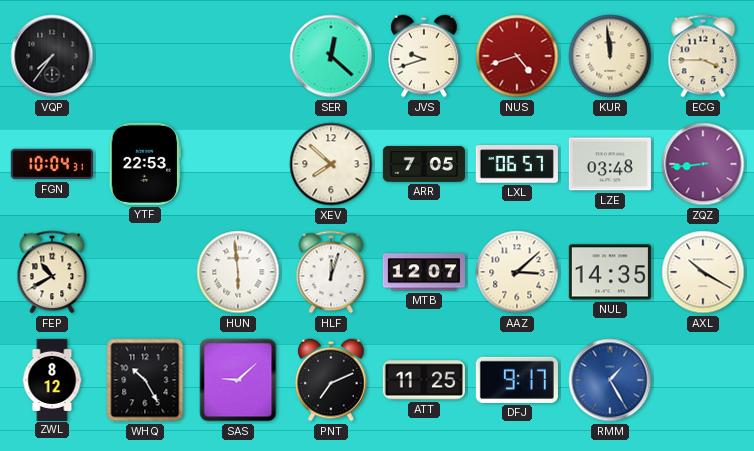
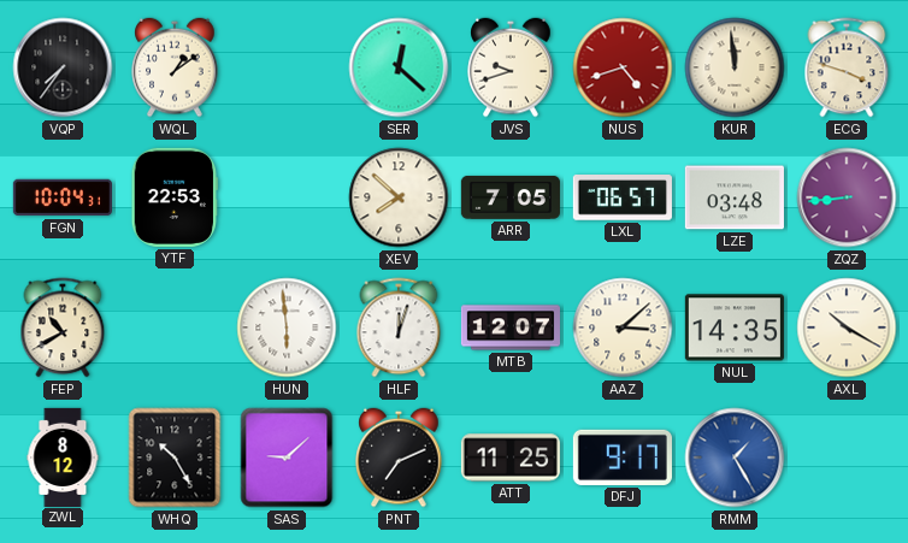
WQL: none -> 1:09
ECG: 3:45 -> 3:48
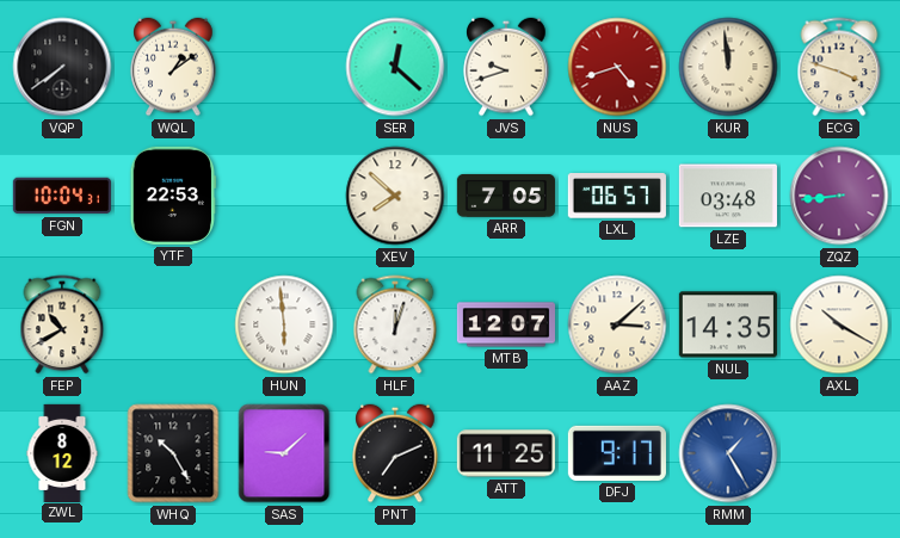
VQP: 7:36 -> 7:39
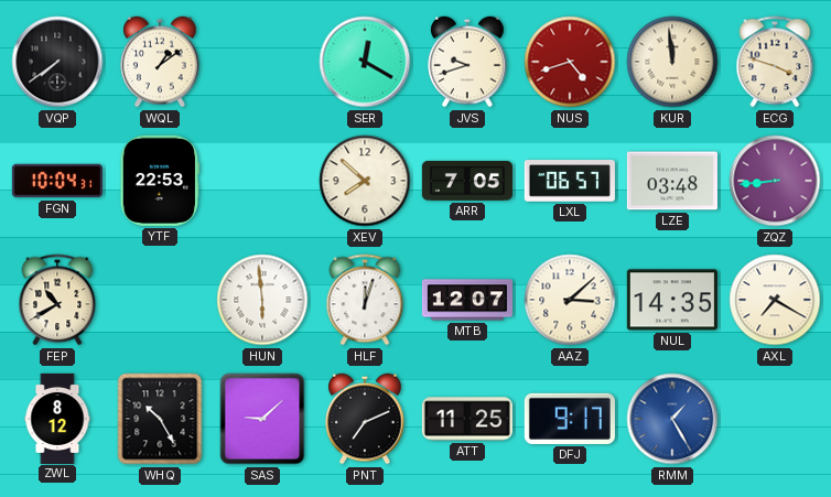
SER: 12:22 -> 12:20
AXL: 10:20 -> 7:20
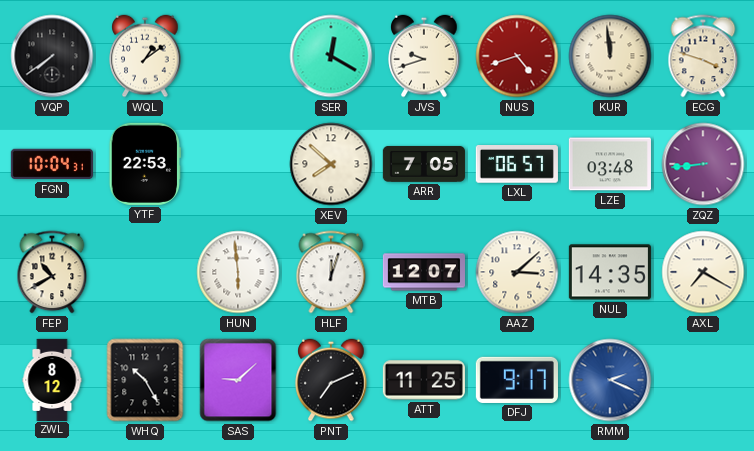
RMM: 1:25 -> 2:19
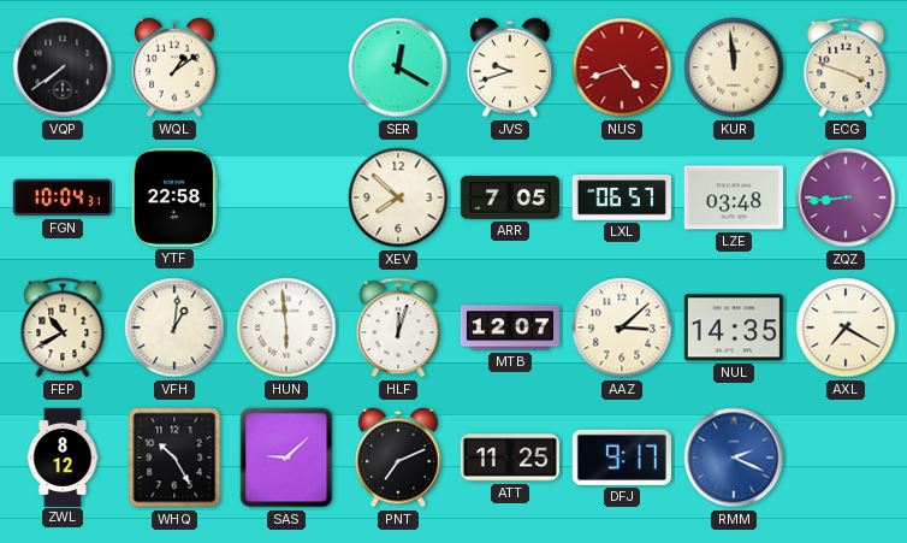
YTF: 22:53 -> 22:58
VFH: none -> 1:01
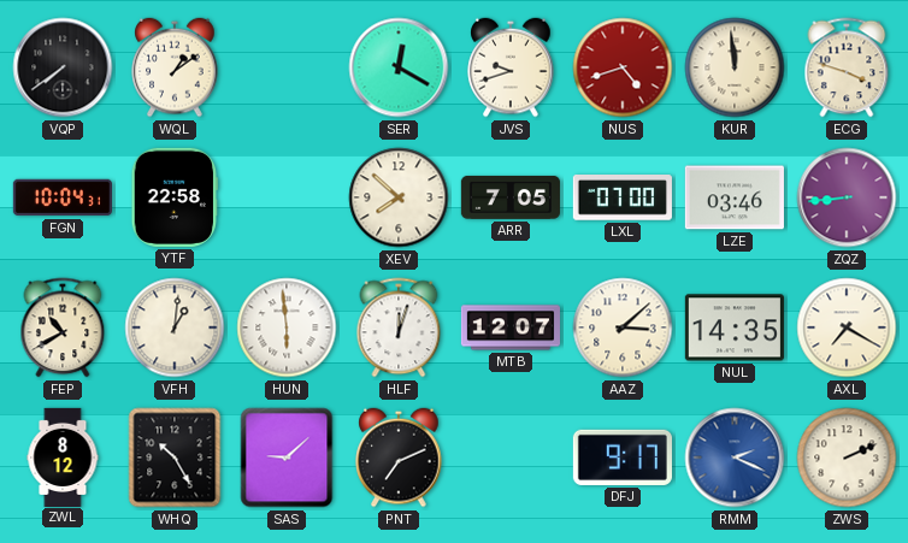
LXL: 06:57 -> 07:00
LZE: 03:48 -> 03:46
ATT: 11:25 -> none
ZWS: none -> 2:11
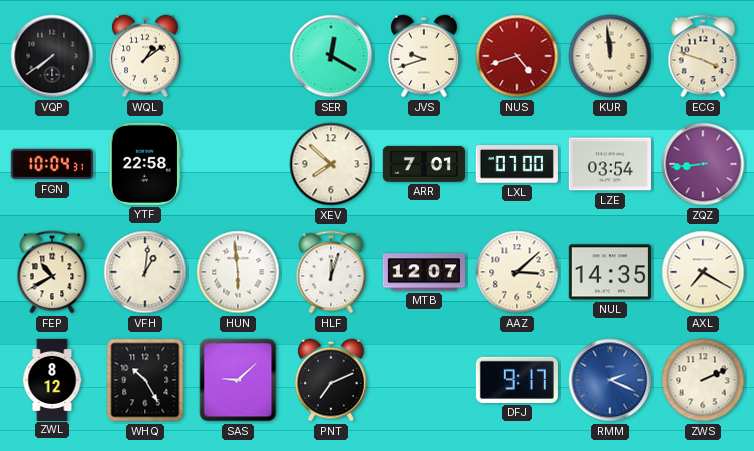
ARR: 7:05 -> 7:01
LZE: 03:46 -> 03:54
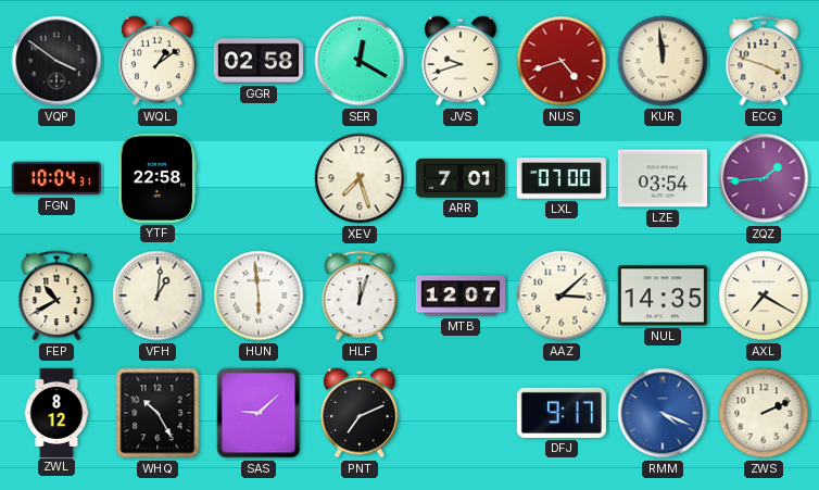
VQP: 7:39 -> 3:51
GGR: none -> 02:58
XEV: 7:52 -> 7:27
ZQZ: 8:44 -> 1:44
RMM: 2:19 -> 4:19
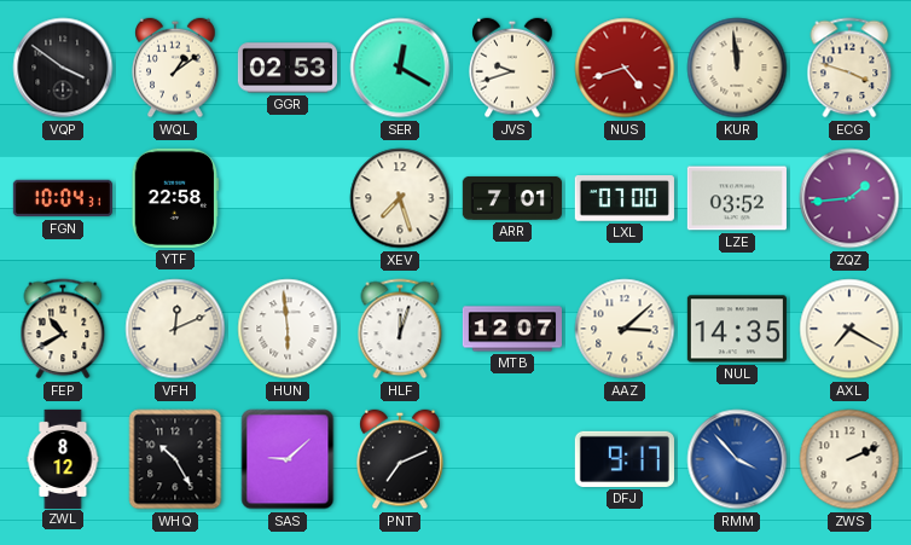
GGR: 02:58 -> 02:53
LZE: 03:54 -> 03:52
VFH: 1:01 -> 12:11
RMM: 4:19 -> 3:53
